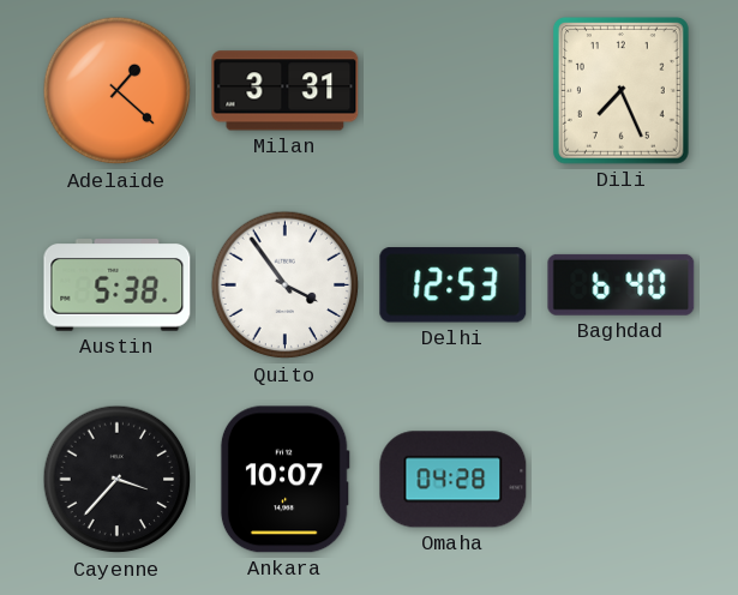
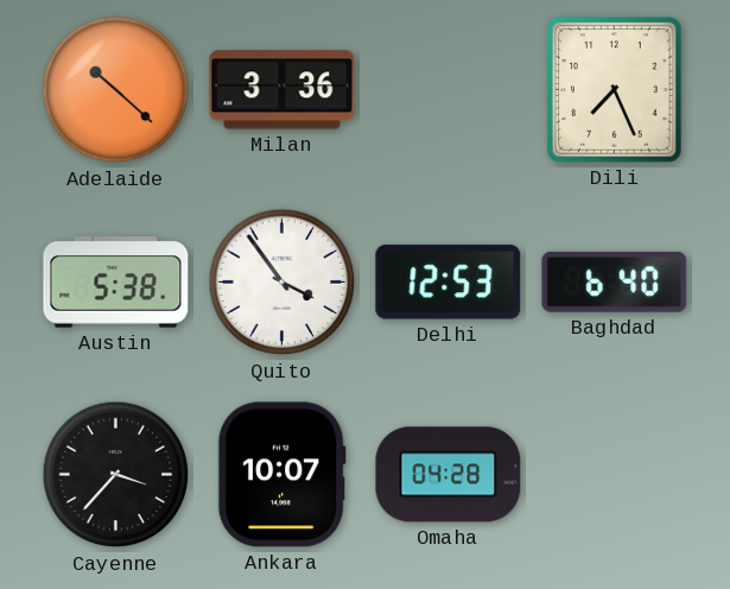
Adelaide: 1:22 -> 10:22
Milan: 3:31 -> 3:36
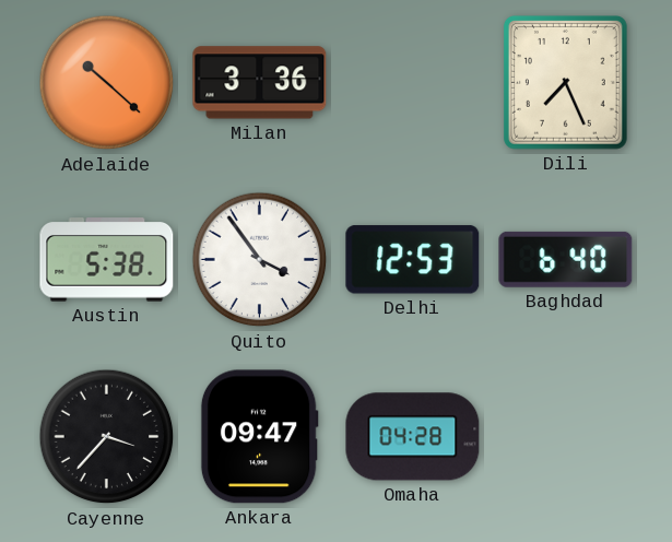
Ankara: 10:07 -> 09:47
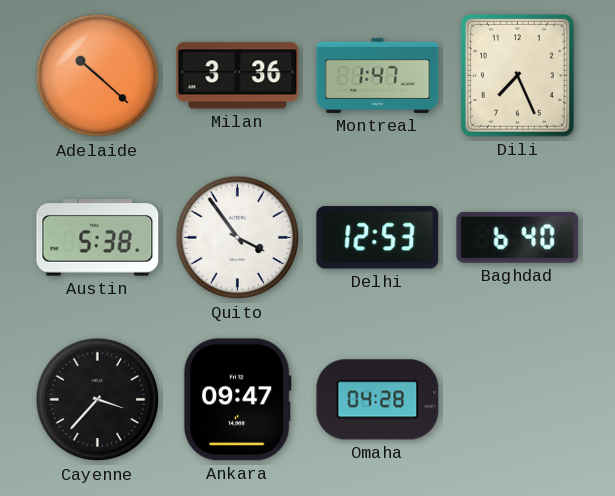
Montreal: none -> 1:47
